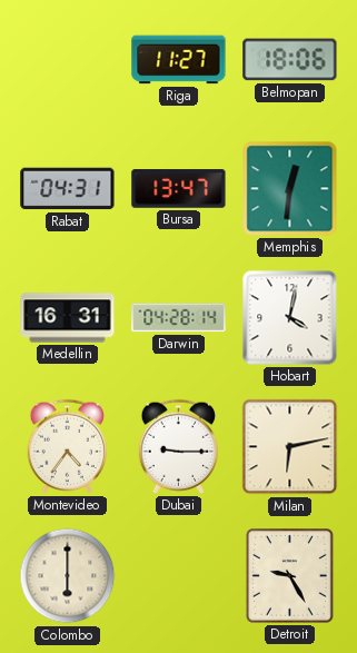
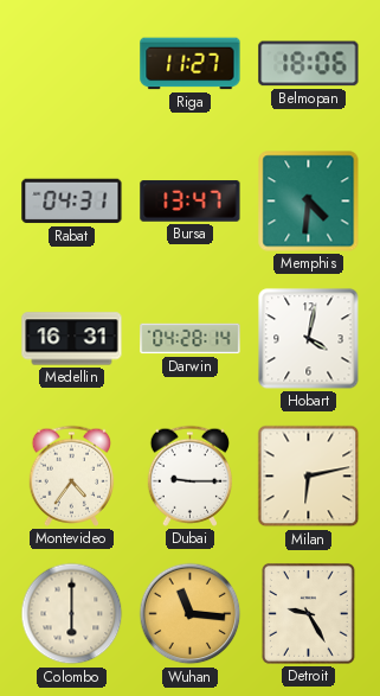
Memphis: 12:31 -> 4:31
Wuhan: none -> 11:16
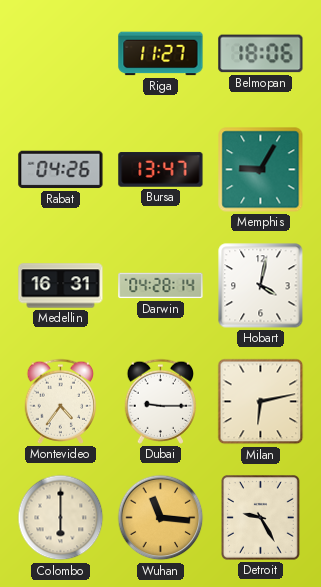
Rabat: 04:31 -> 04:26
Memphis: 4:31 -> 9:05
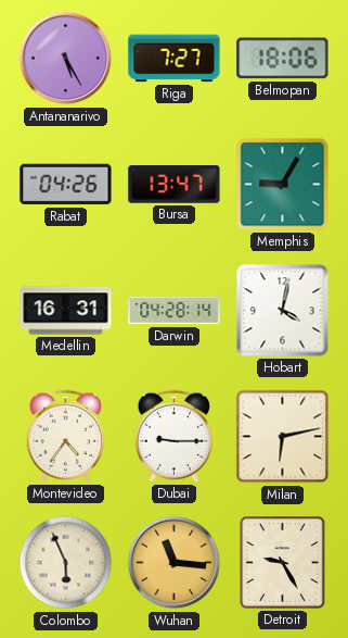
Antananarivo: none -> 5:25
Riga: 11:27 -> 7:27
Colombo: 6:00 -> 5:56
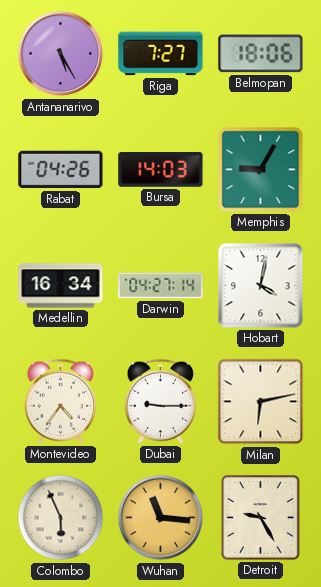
Bursa: 13:47 -> 14:03
Medellin: 16:31 -> 16:34
Darwin: 04:28 -> 04:27
